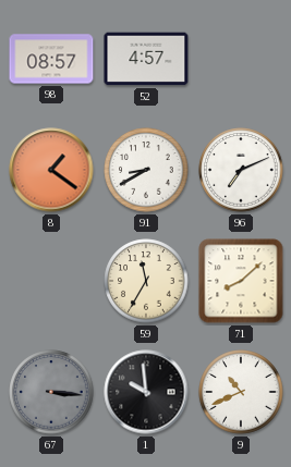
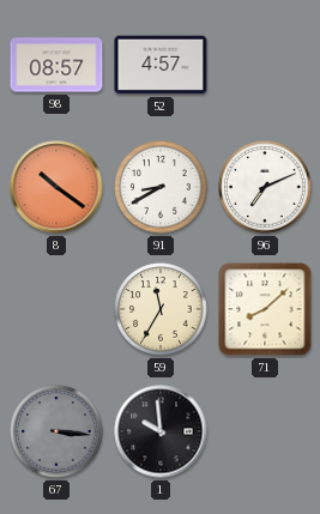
8: 1:21 -> 10:21
9: 10:41 -> none
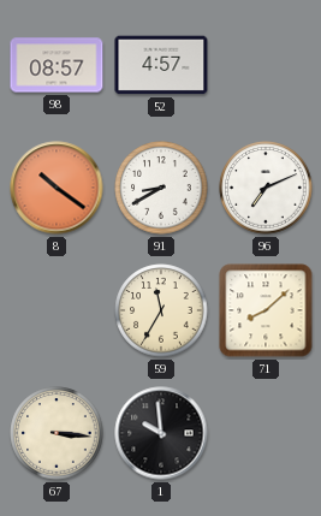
67 dial: grey -> cream
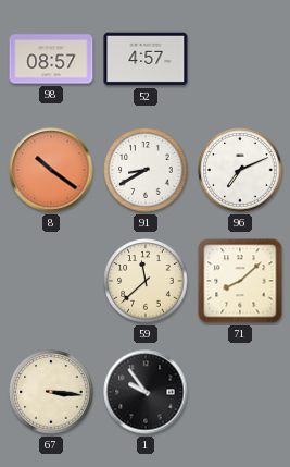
59: 11:35 -> 11:38
1: 9:59 -> 9:54
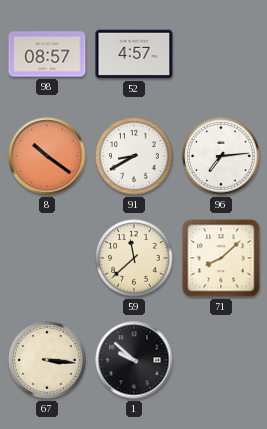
96: 7:11 -> 7:14
1: 9:54 -> 9:52
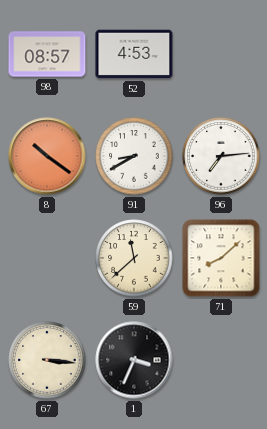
52: 4:57 -> 4:53
1: 9:52 -> 3:34
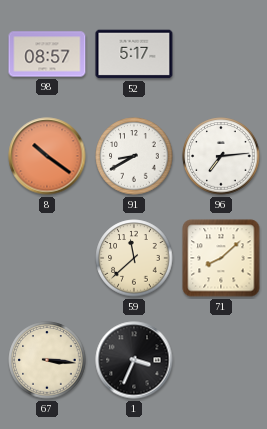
52: 4:53 -> 5:17
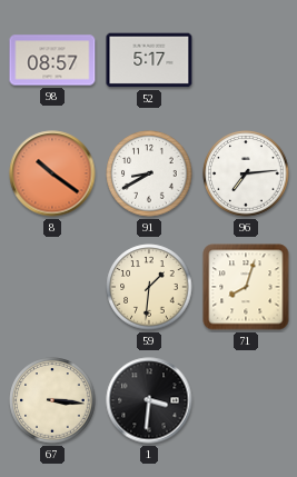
59: 11:38 -> 1:31
71: 8:08 -> 8:03
1: 3:34 -> 3:31
